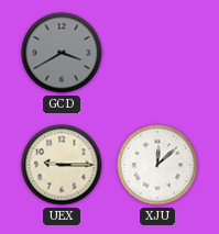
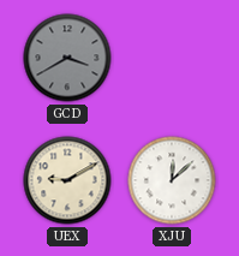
UEX: 9:15 -> 9:10
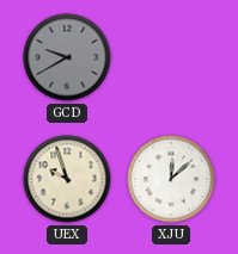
GCD: 3:40 -> 9:40
UEX: 9:10 -> 9:57
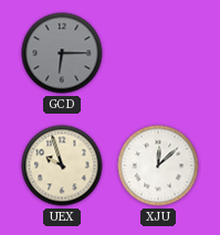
GCD: 9:40 -> 6:15
